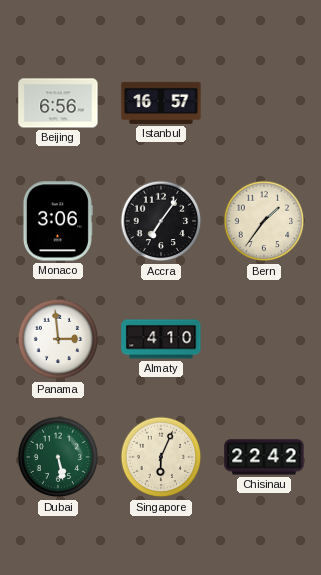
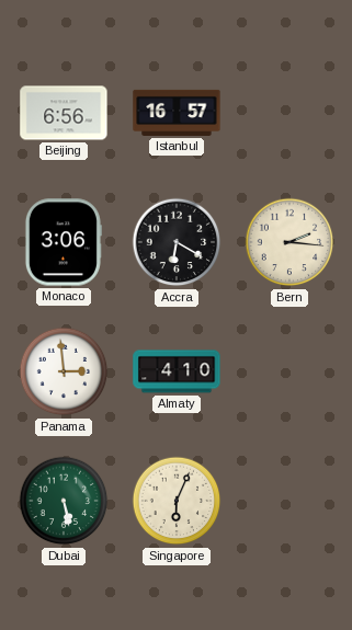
Accra: 7:06 -> 6:20
Bern: 1:36 -> 2:16
Chisinau: 22:42 -> none
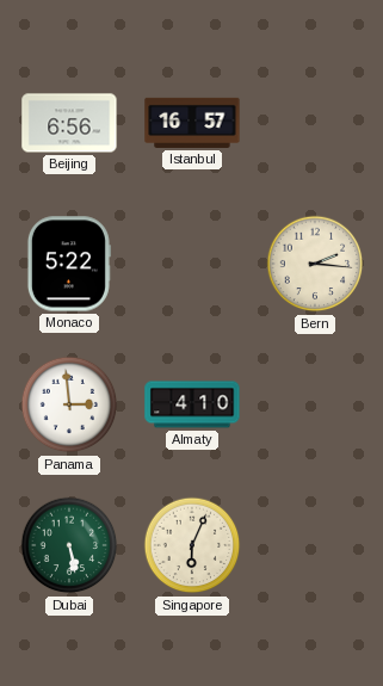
Monaco: 3:06 -> 5:22
Accra: 6:20 -> none
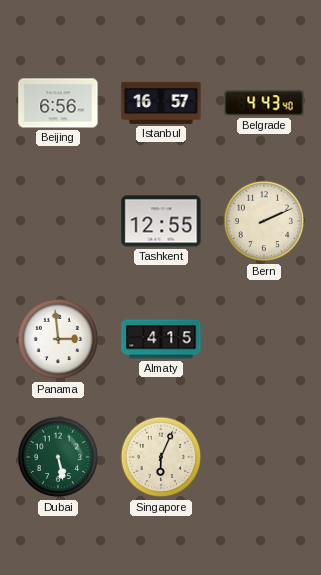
Belgrade: none -> 4:43
Monaco: 5:22 -> none
Tashkent: none -> 12:55
Bern: 2:16 -> 2:11
Almaty: 4:10 -> 4:15
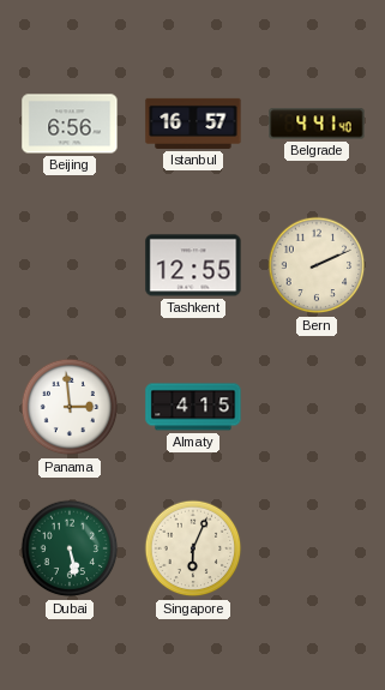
Belgrade: 4:43 -> 4:41
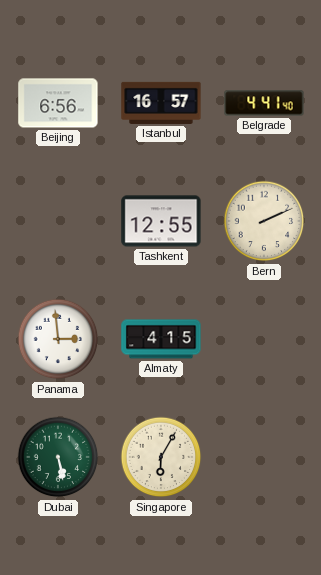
Singapore: 6:04 -> 6:05
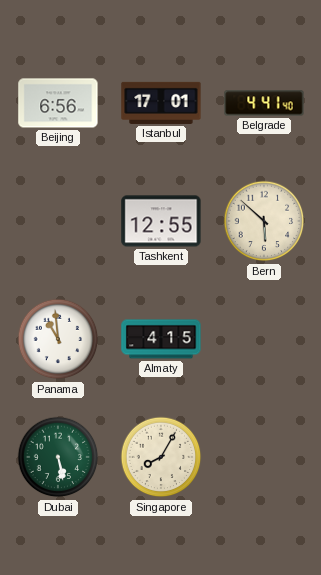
Istanbul: 16:57 -> 17:01
Bern: 2:11 -> 5:52
Panama: 2:59 -> 10:59
Singapore: 6:05 -> 8:05
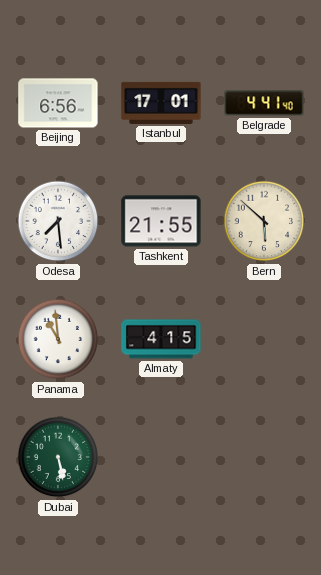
Odesa: none -> 7:29
Tashkent: 12:55 -> 21:55
Singapore: 8:05 -> none
